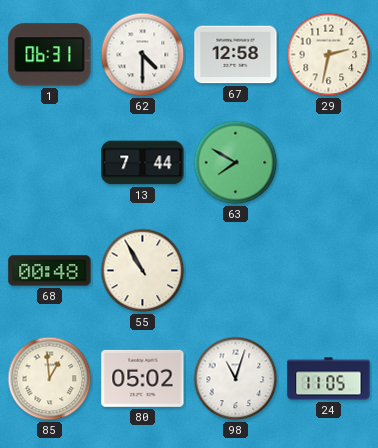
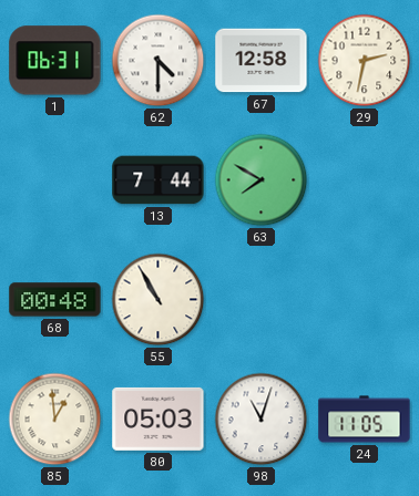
80: 05:02 -> 05:03
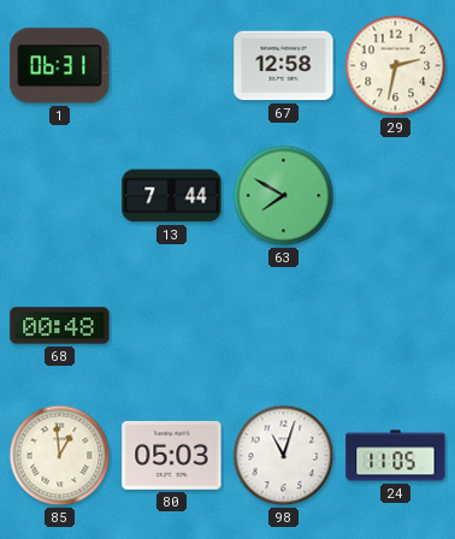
62: 4:30 -> none
55: 10:55 -> none
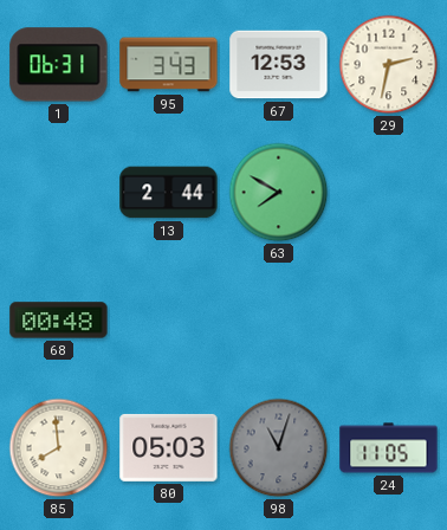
95: none -> 3:43
67: 12:58 -> 12:53
13: 7:44 -> 2:44
85: 12:59 -> 7:59
98 dial: white -> grey
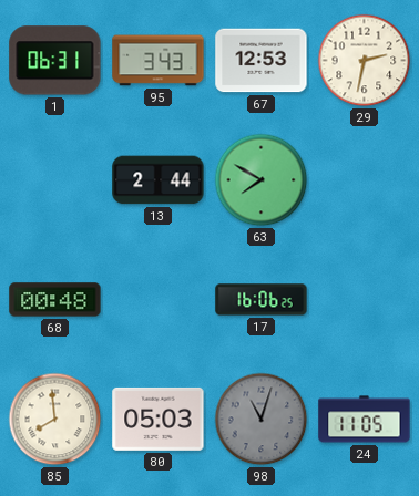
17: none -> 16:06
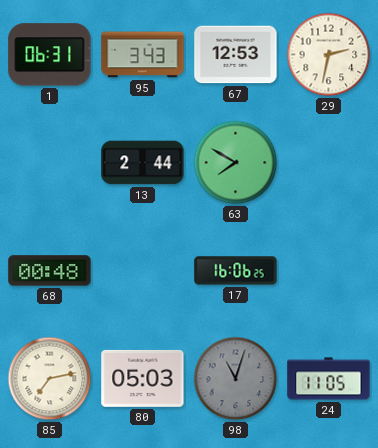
85: 7:59 -> 7:13
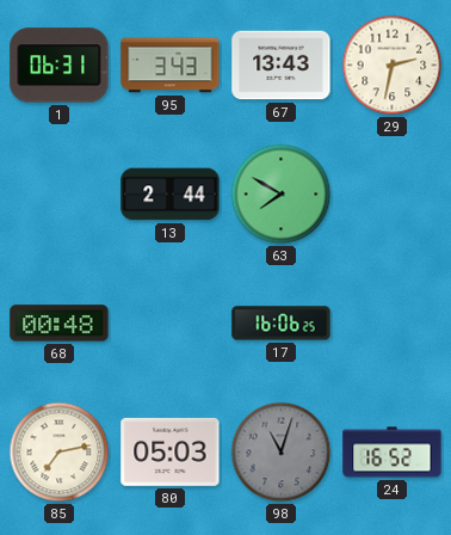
67: 12:53 -> 13:43
24: 11:05 -> 16:52
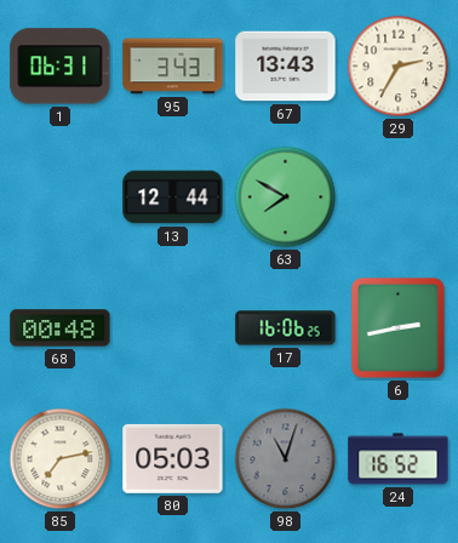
29: 2:32 -> 2:35
13: 2:44 -> 12:44
6: none -> 2:43
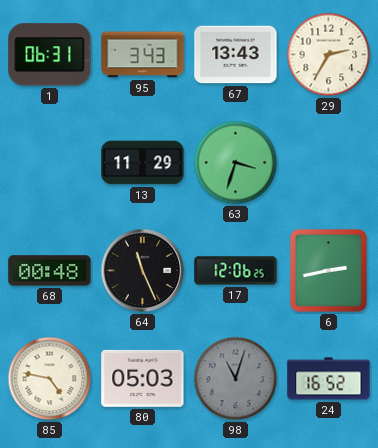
13: 12:44 -> 11:29
63: 7:50 -> 3:33
64: none -> 11:26
17: 16:06 -> 12:06
85: 7:13 -> 4:47
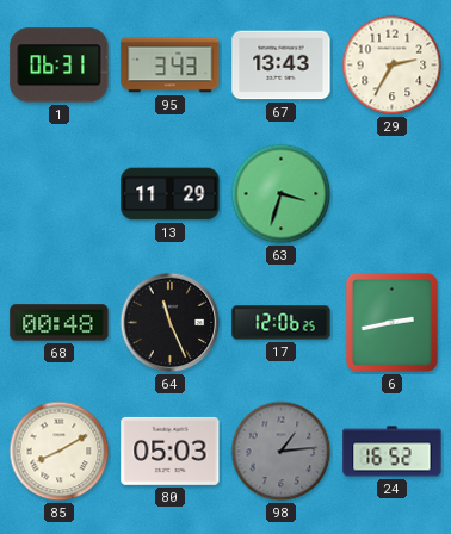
85: 4:47 -> 8:10
98: 11:03 -> 1:14
